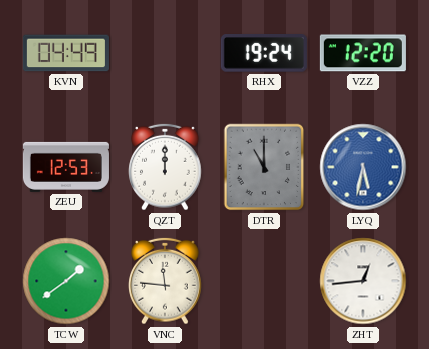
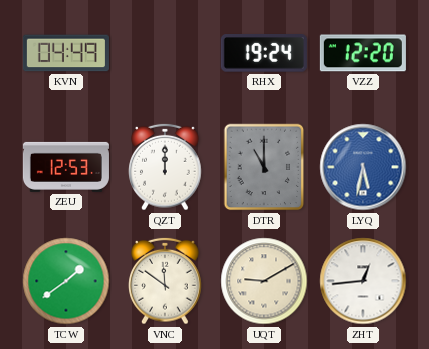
VNC: 11:46 -> 11:51
UQT: none -> 9:10
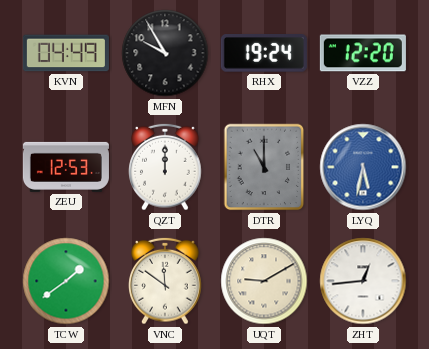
MFN: none -> 9:55
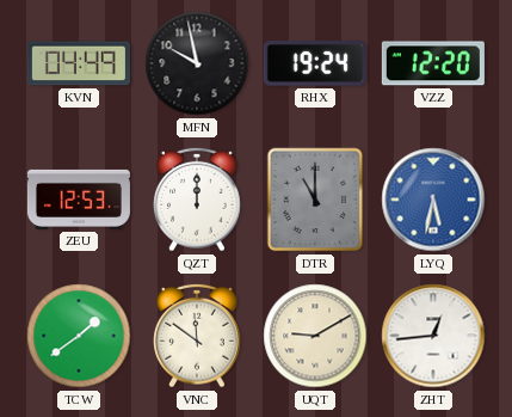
MFN: 9:55 -> 9:58
